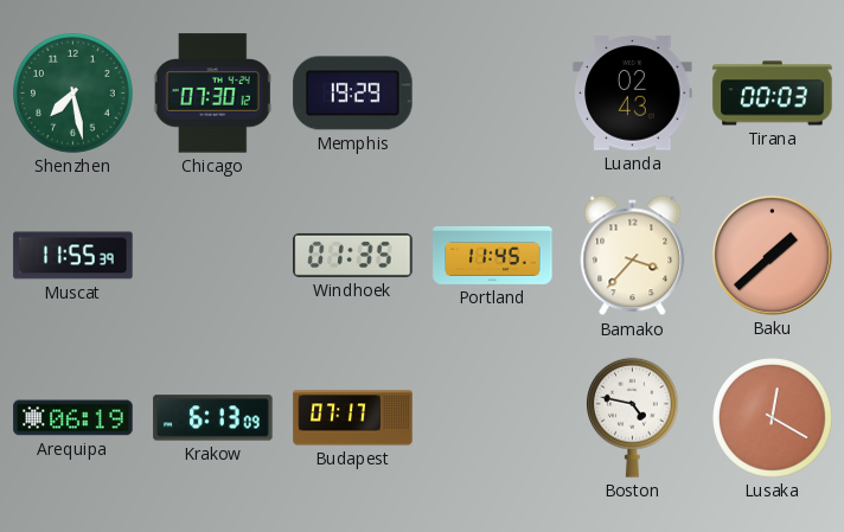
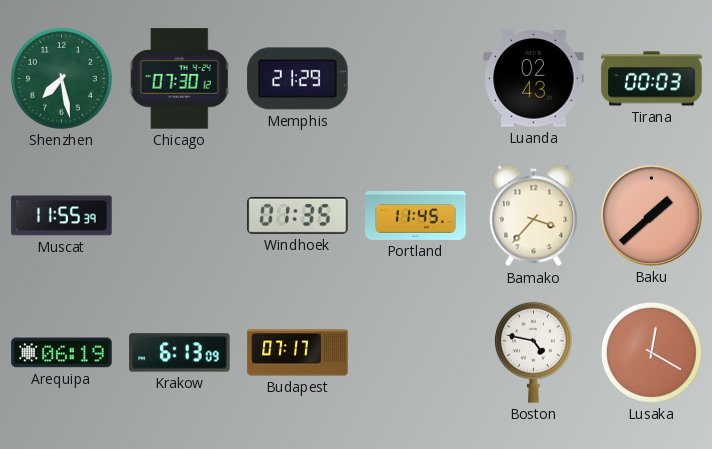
Memphis: 19:29 -> 21:29
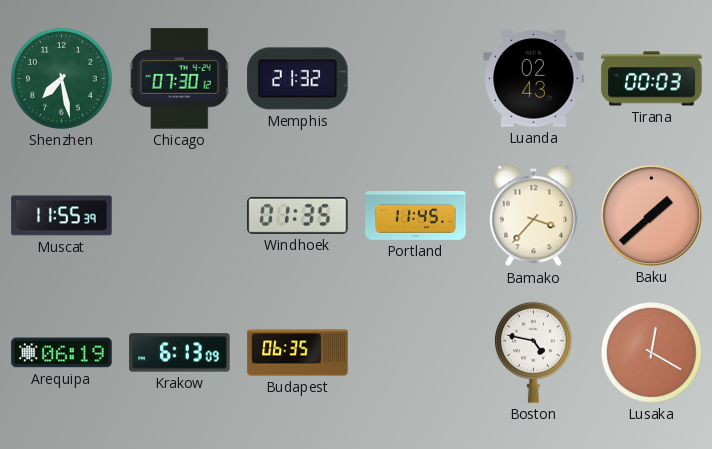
Memphis: 21:29 -> 21:32
Budapest: 07:17 -> 06:35
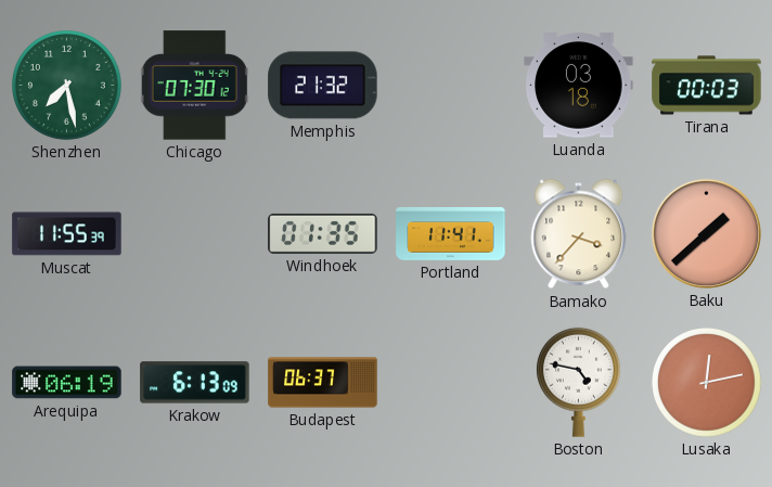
Luanda: 02:43 -> 03:18
Portland: 11:45 -> 11:41
Budapest: 06:35 -> 06:37
Lusaka: 12:20 -> 12:13
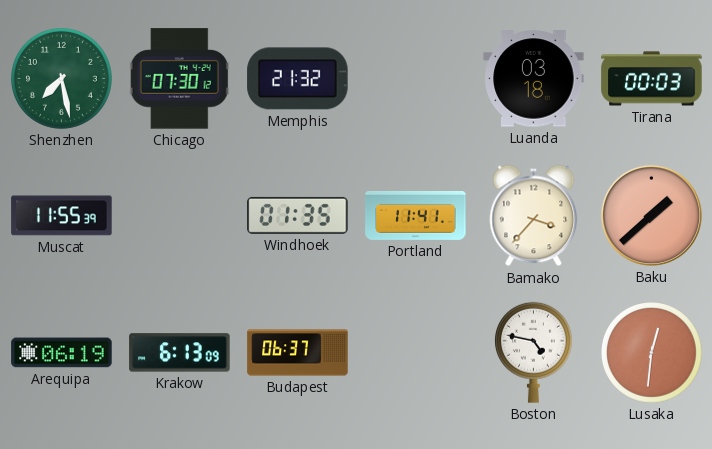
Lusaka: 12:13 -> 12:31
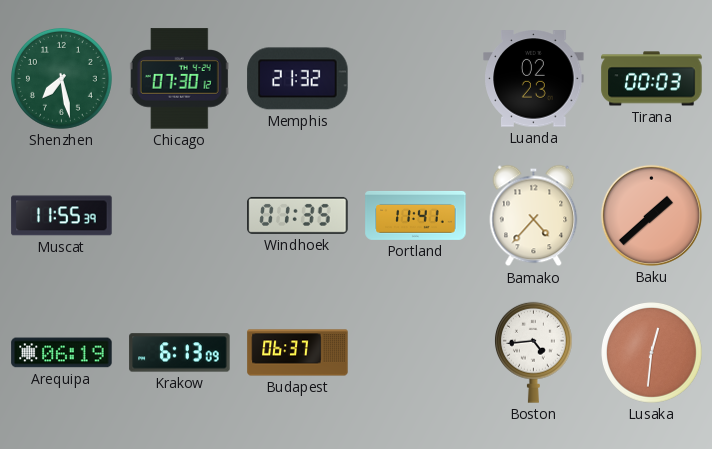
Luanda: 03:18 -> 02:23
Bamako: 3:37 -> 4:37
Boston: 4:47 -> 4:44
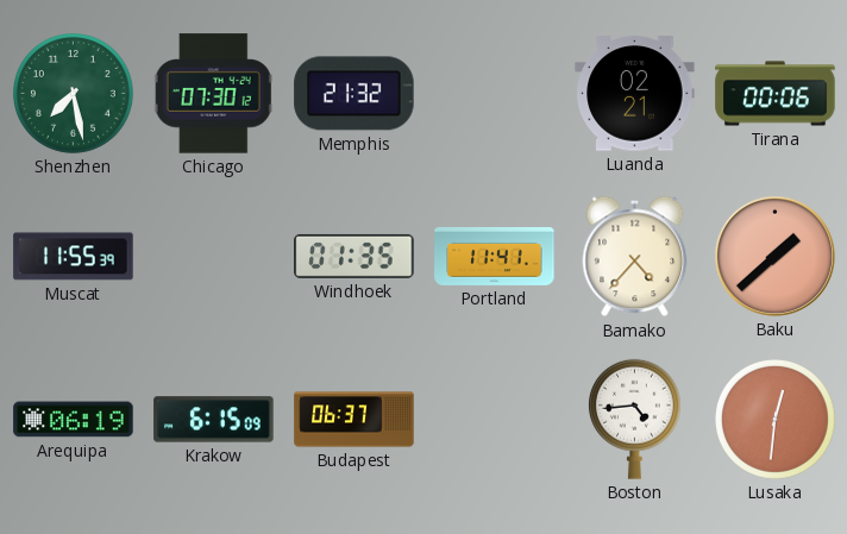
Luanda: 02:23 -> 02:21
Tirana: 00:03 -> 00:06
Krakow: 6:13 -> 6:15
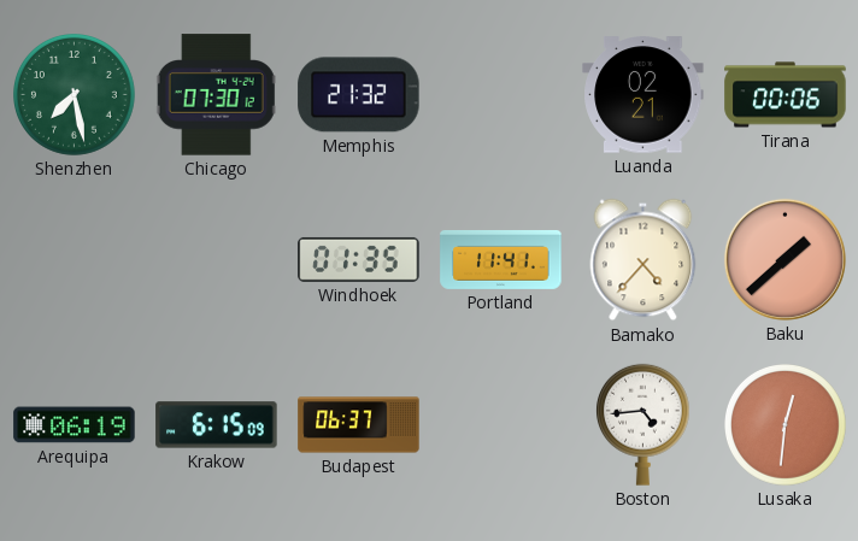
Muscat: 11:55 -> none
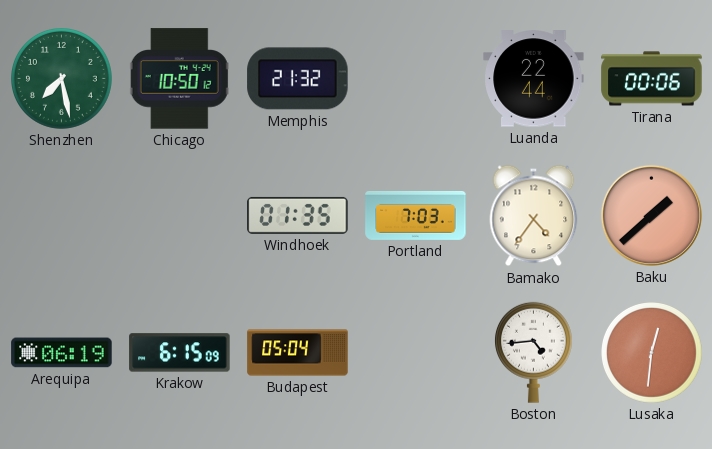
Chicago: 07:30 -> 10:50
Luanda: 02:21 -> 22:44
Portland: 11:41 -> 7:03
Bamako: 4:37 -> 4:36
Budapest: 06:37 -> 05:04
